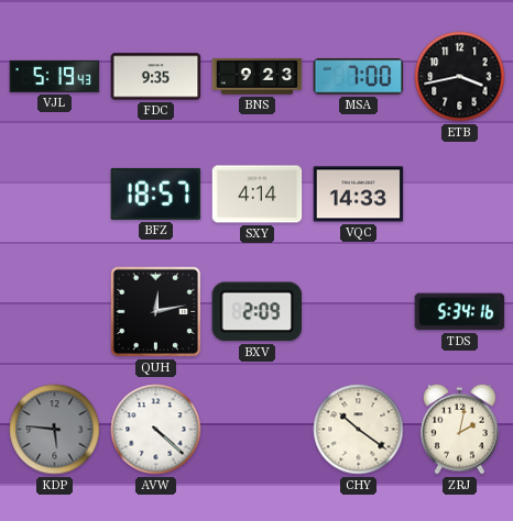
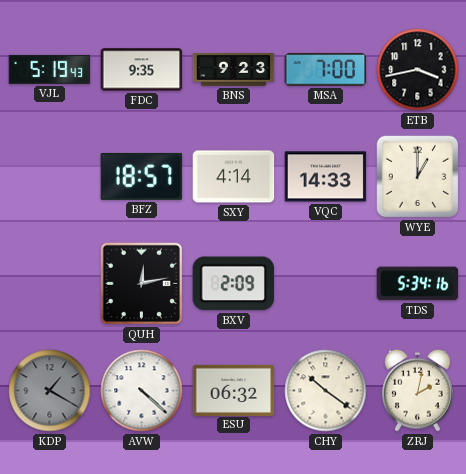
WYE: none -> 1:00
KDP: 5:46 -> 1:20
ESU: none -> 06:32
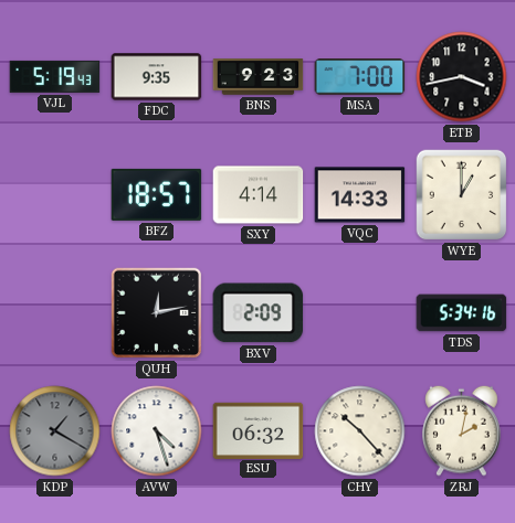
AVW: 4:22 -> 4:27
CHY: 10:21 -> 10:23
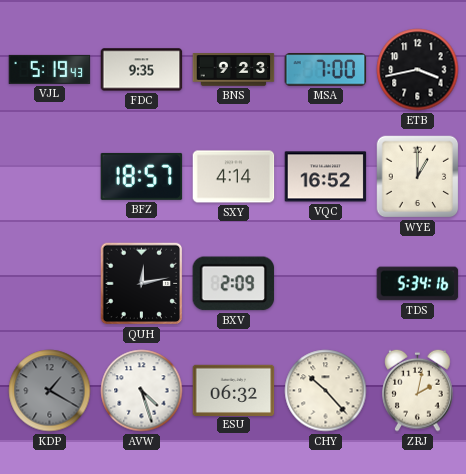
VQC: 14:33 -> 16:52
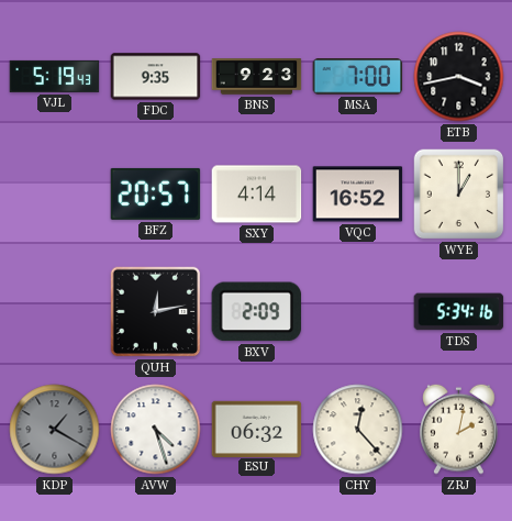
BFZ: 18:57 -> 20:57
CHY: 10:23 -> 12:23
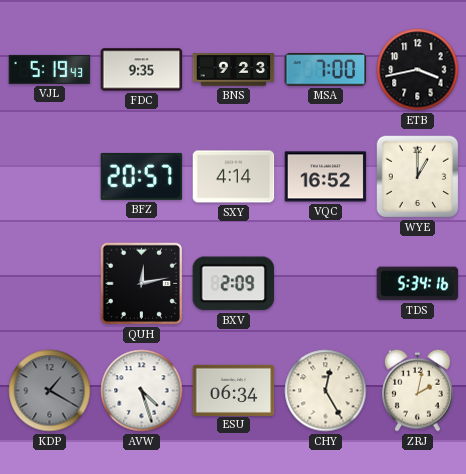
ESU: 06:32 -> 06:34
CHY: 12:23 -> 12:25
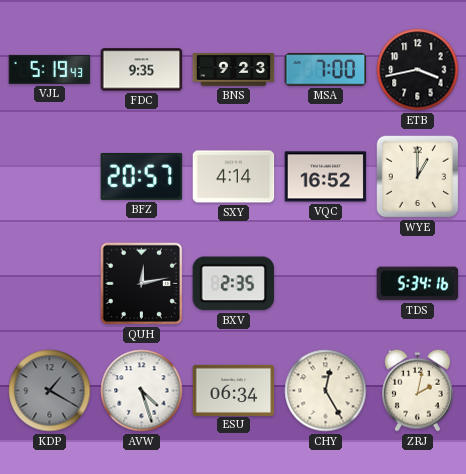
BXV: 2:09 -> 2:35
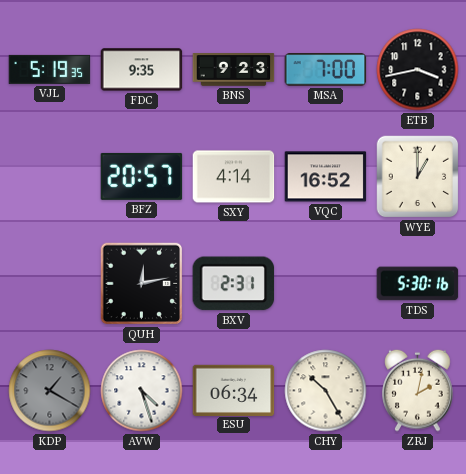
VJL: 5:19:43 -> 5:19:35
BXV: 2:35 -> 2:31
TDS: 5:34 -> 5:30
CHY: 12:25 -> 10:25
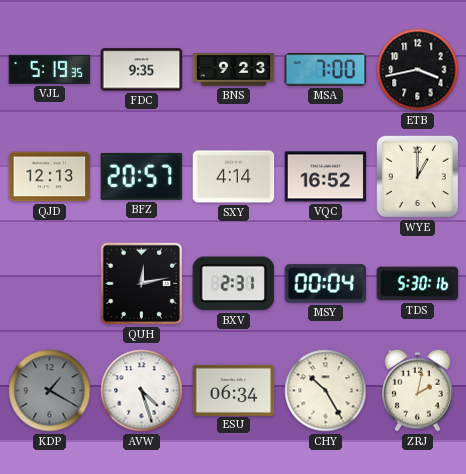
QJD: none -> 12:13
MSY: none -> 00:04
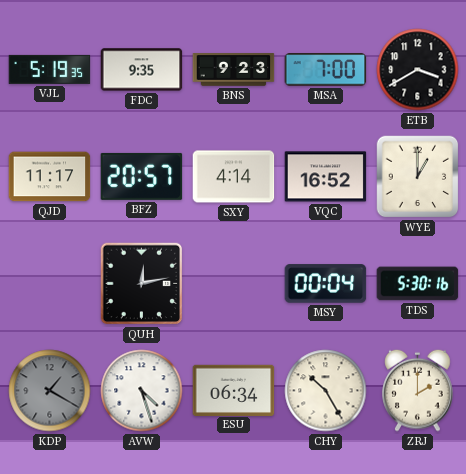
ETB: 3:43 -> 3:40
QJD: 12:13 -> 11:17
BXV: 2:31 -> none
ZRJ: 2:02 -> 2:00
